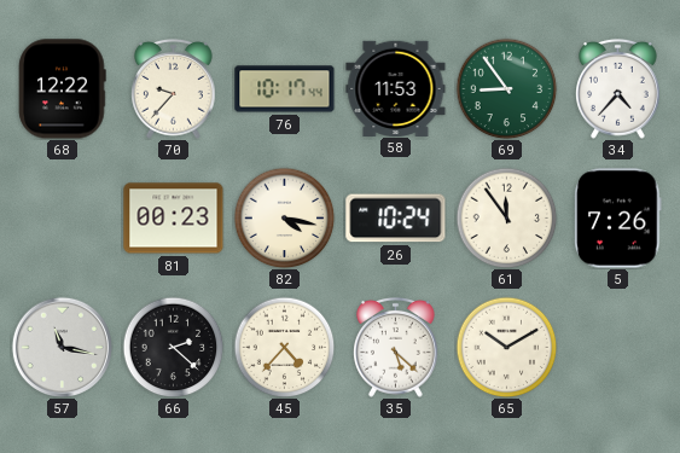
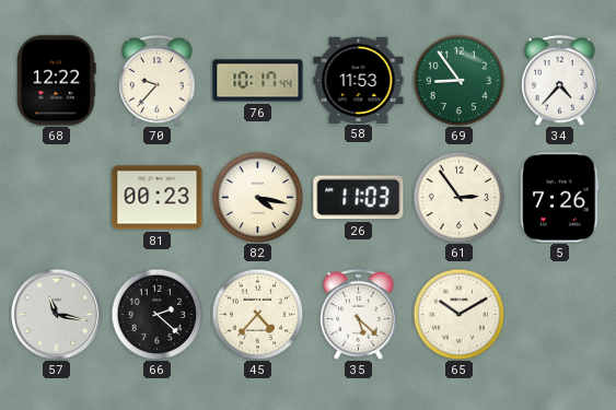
26: 10:24 -> 11:03
61: 11:54 -> 2:54
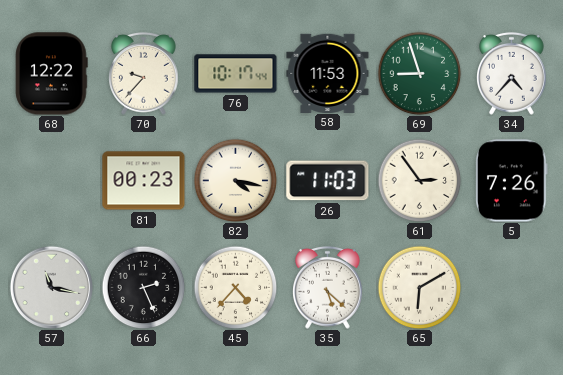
69: 8:54 -> 8:57
66: 2:22 -> 2:26
65: 10:10 -> 6:10
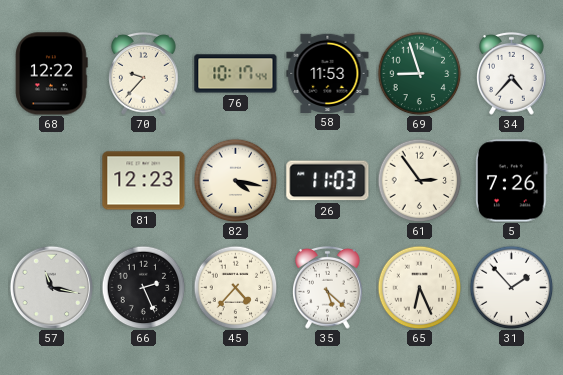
81: 00:23 -> 12:23
65: 6:10 -> 6:26
31: none -> 1:53
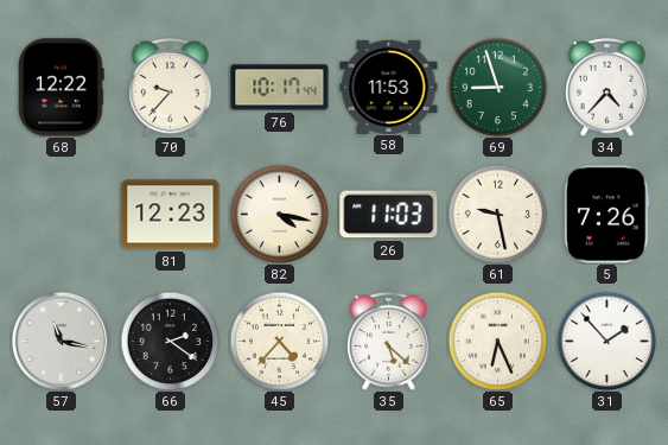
61: 2:54 -> 9:28
66: 2:26 -> 2:21
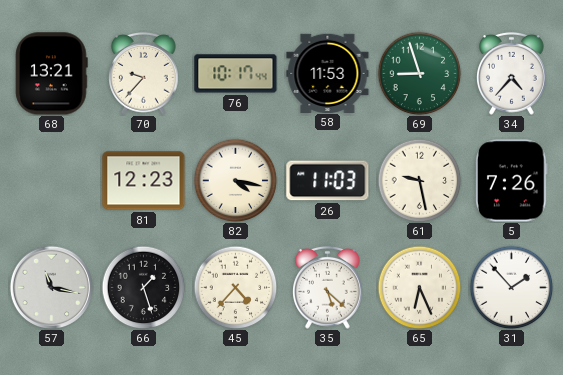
68: 12:22 -> 13:21
66: 2:21 -> 1:27
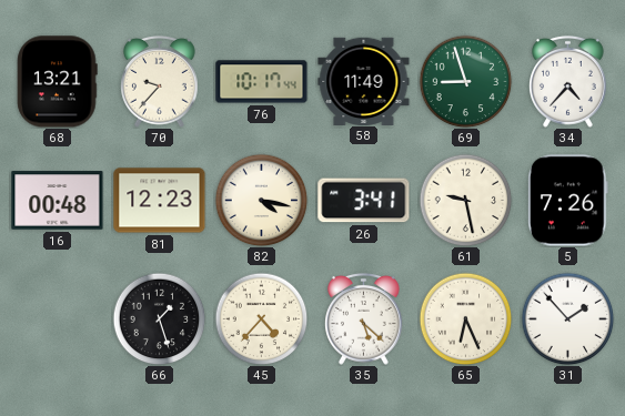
58: 11:53 -> 11:49
16: none -> 00:48
26: 11:03 -> 3:41
57: 11:17 -> none
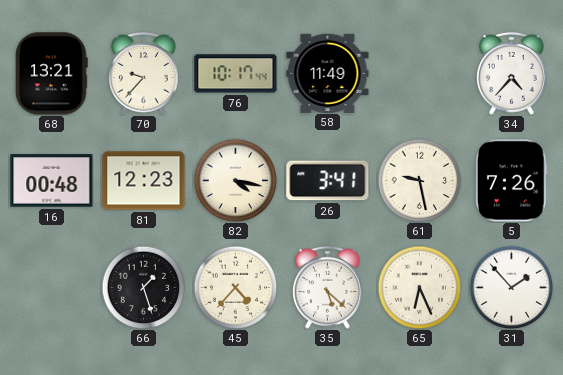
69: 8:57 -> none
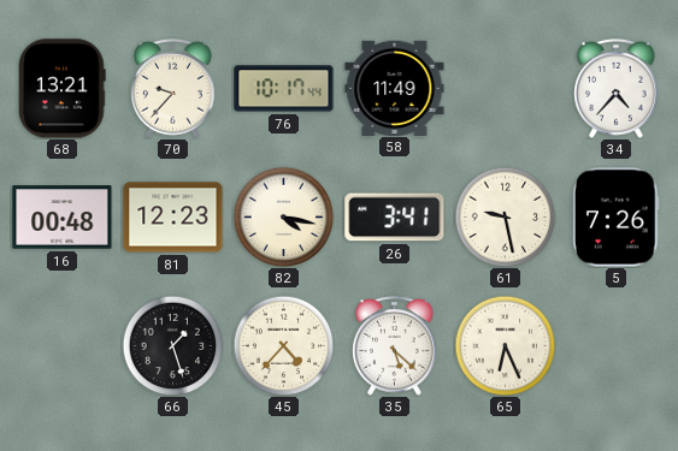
31: 1:53 -> none
